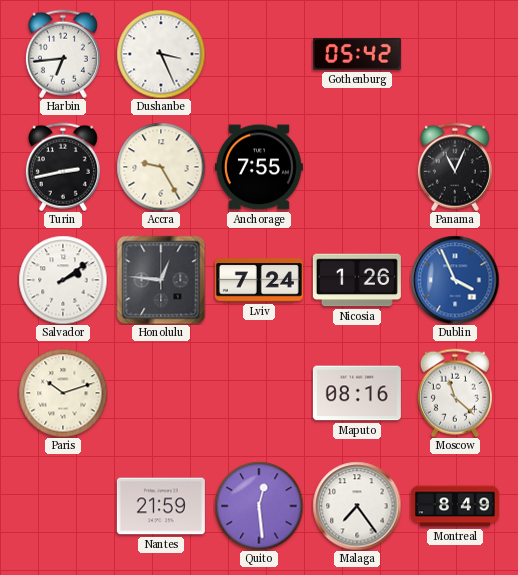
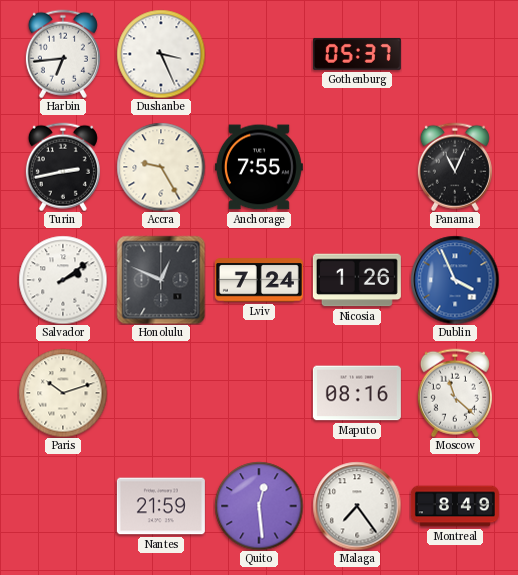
Gothenburg: 05:42 -> 05:37
Honolulu: 12:46 -> 12:49
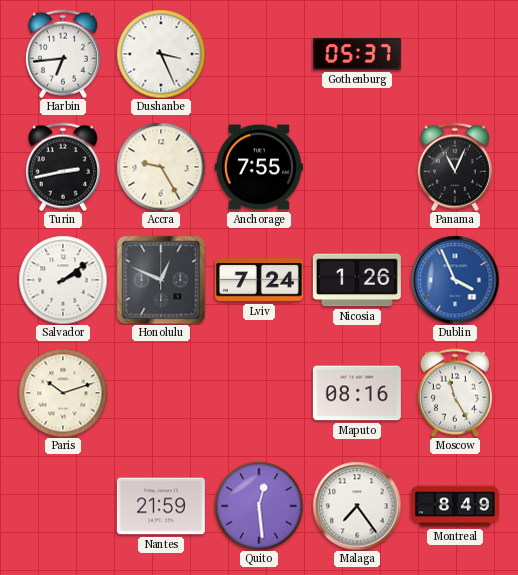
Moscow: 11:22 -> 11:25
